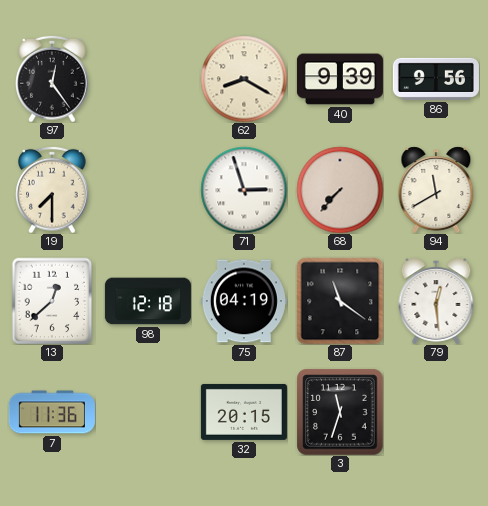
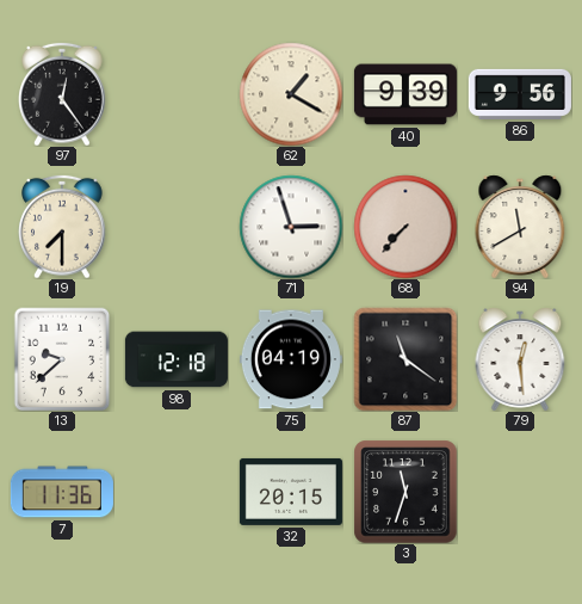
62: 8:20 -> 1:20
13: 12:38 -> 9:38
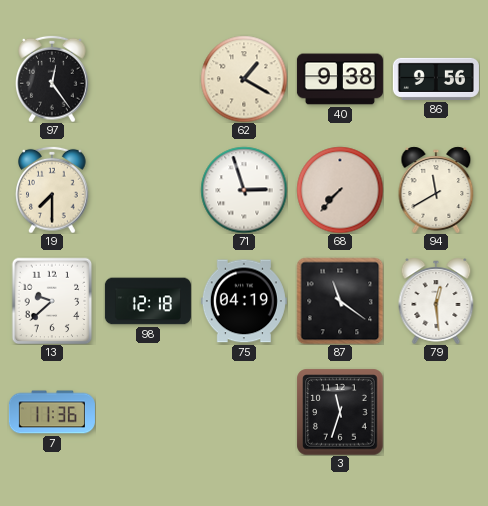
40: 9:39 -> 9:38
32: 20:15 -> none
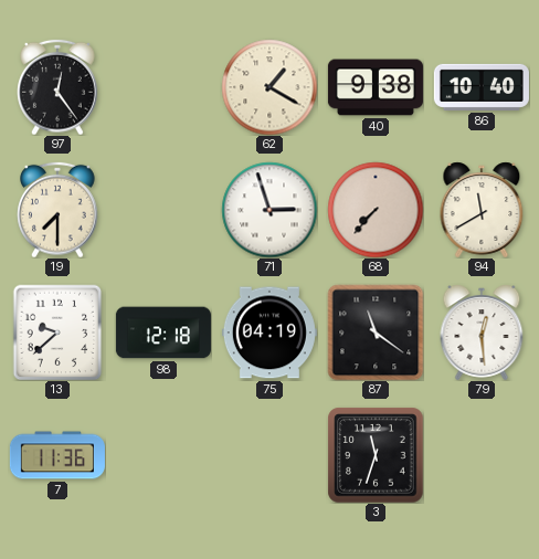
86: 9:56 -> 10:40
